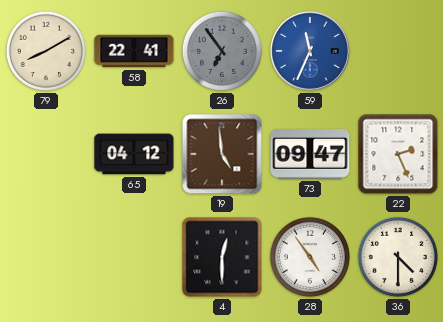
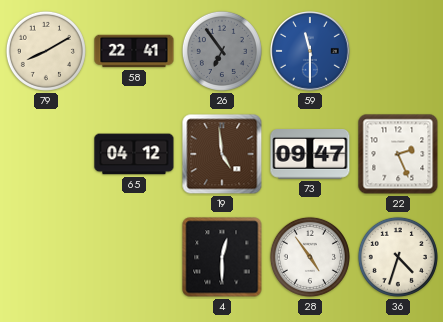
59: 11:34 -> 11:30
36: 4:30 -> 4:33
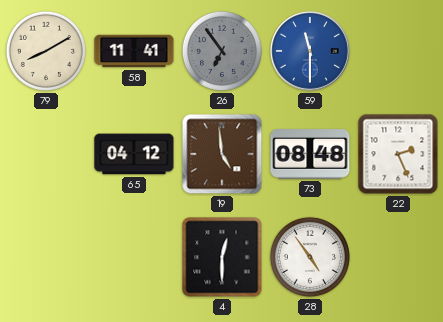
58: 22:41 -> 11:41
73: 09:47 -> 08:48
36: 4:33 -> none
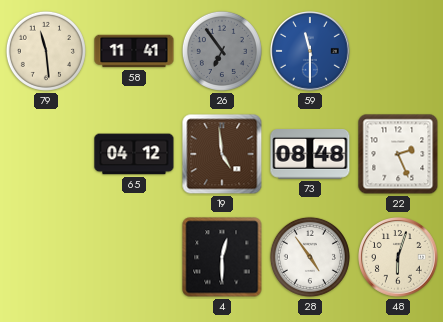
79: 8:10 -> 11:29
48: none -> 6:03
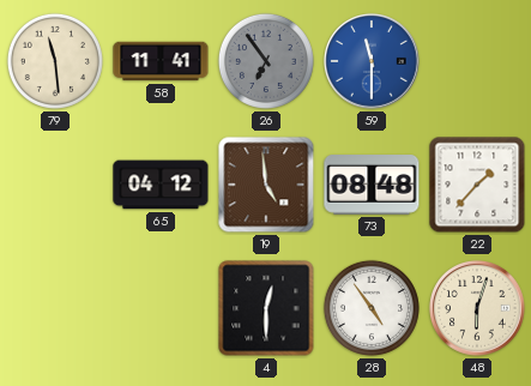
22: 2:26 -> 1:37
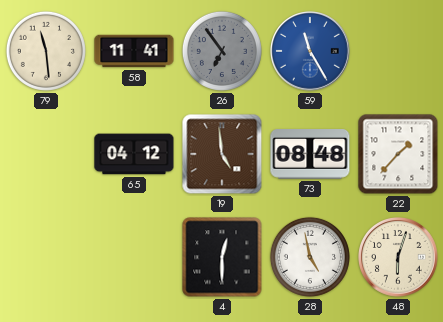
59: 11:30 -> 11:25
28: 4:54 -> 4:58
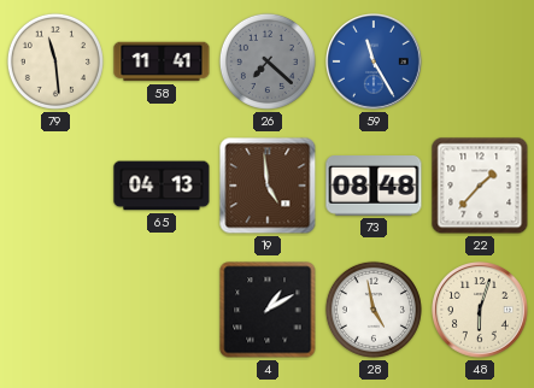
26: 6:54 -> 7:22
65: 04:12 -> 04:13
4: 12:30 -> 1:10
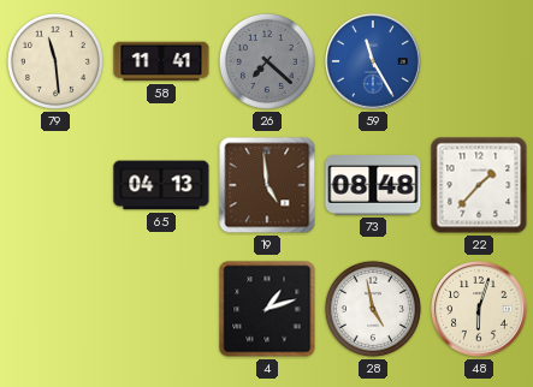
4: 1:10 -> 1:12
